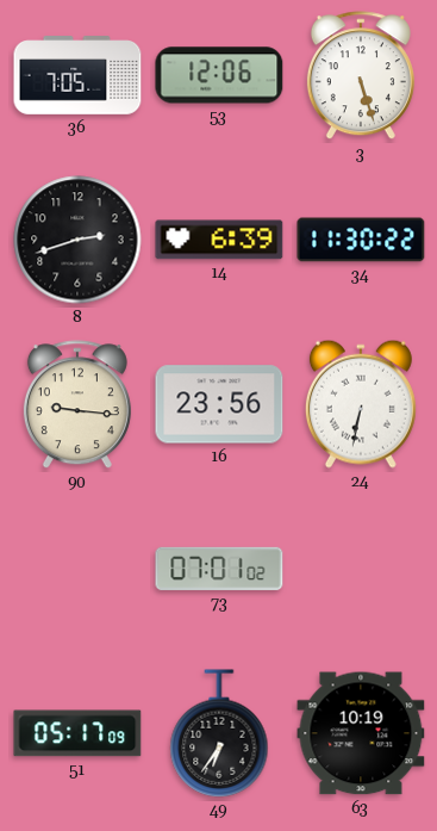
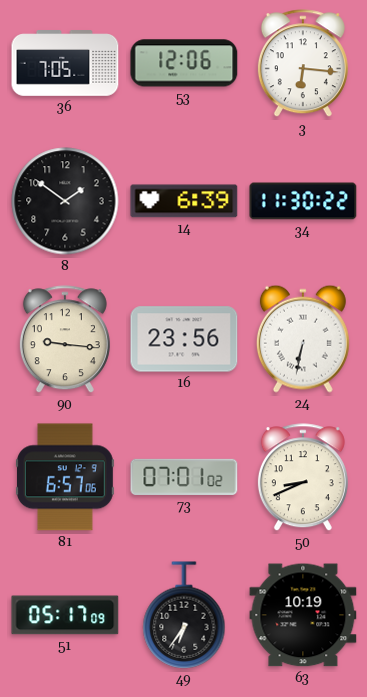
3: 5:27 -> 6:16
8: 2:42 -> 1:51
81: none -> 6:57
50: none -> 8:41
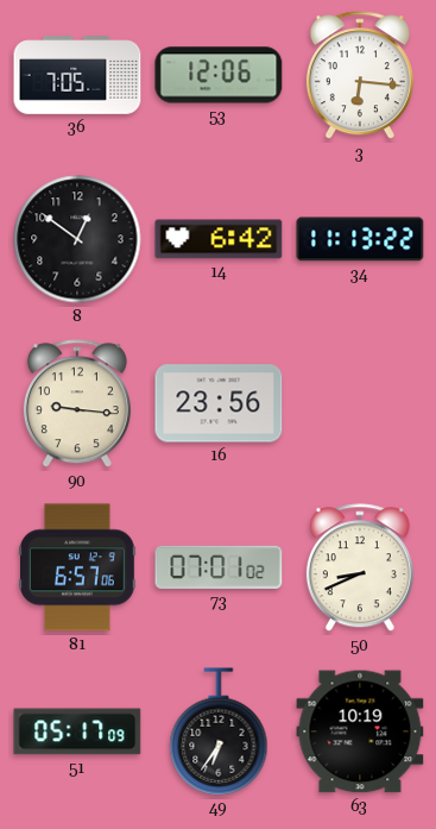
8: 1:51 -> 12:51
14: 6:39 -> 6:42
34: 11:30 -> 11:13
24: 6:32 -> none
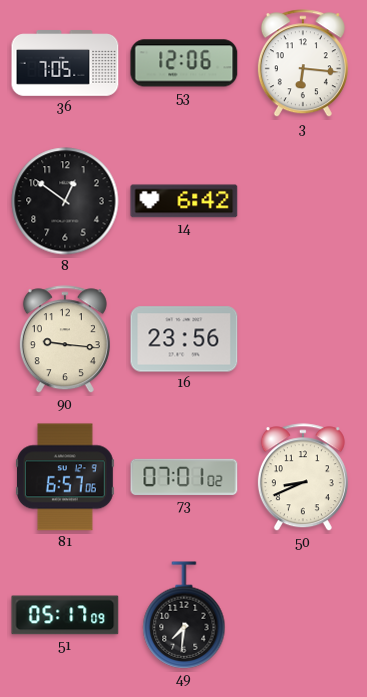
34: 11:13 -> none
49: 6:36 -> 7:31
63: 10:19 -> none
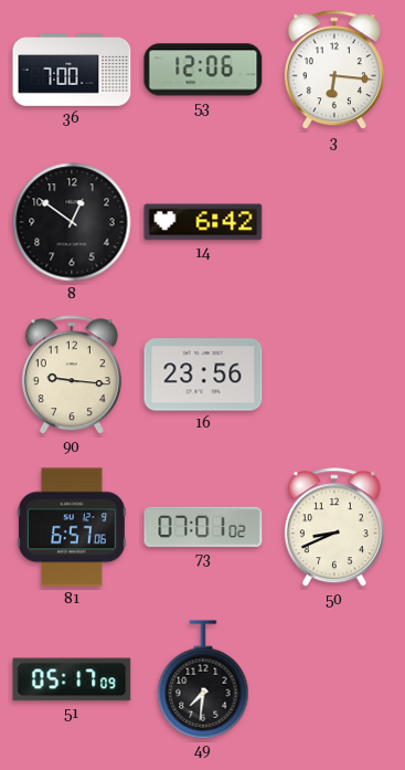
36: 7:05 -> 7:00
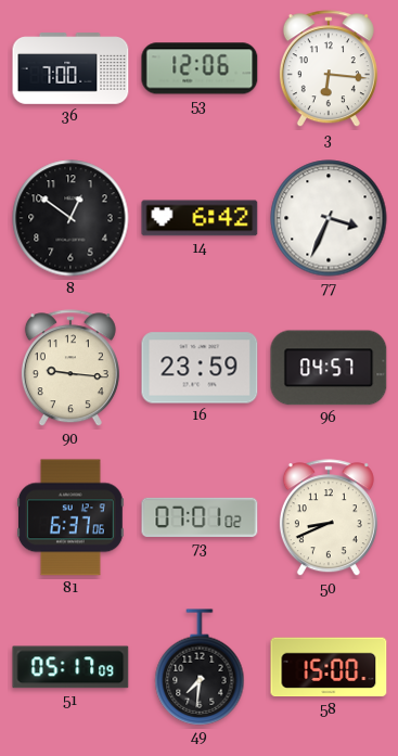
77: none -> 3:34
16: 23:56 -> 23:59
96: none -> 04:57
81: 6:57 -> 6:37
58: none -> 15:00
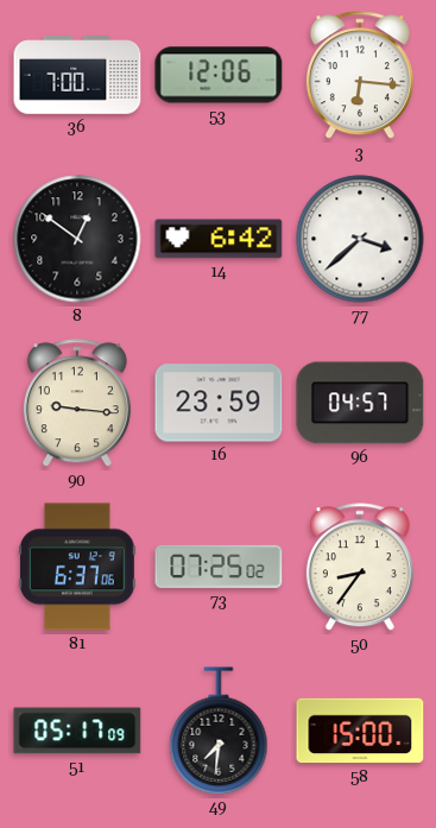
77: 3:34 -> 3:38
73: 07:01 -> 07:25
50: 8:41 -> 8:36
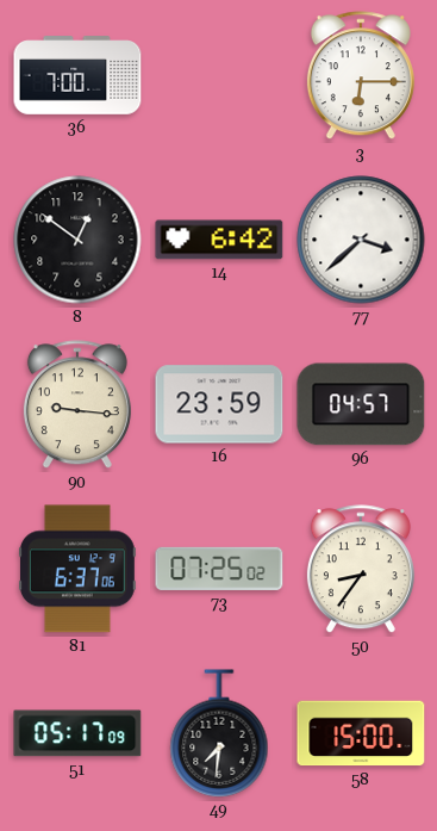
53: 12:06 -> none
3: 6:16 -> 6:15
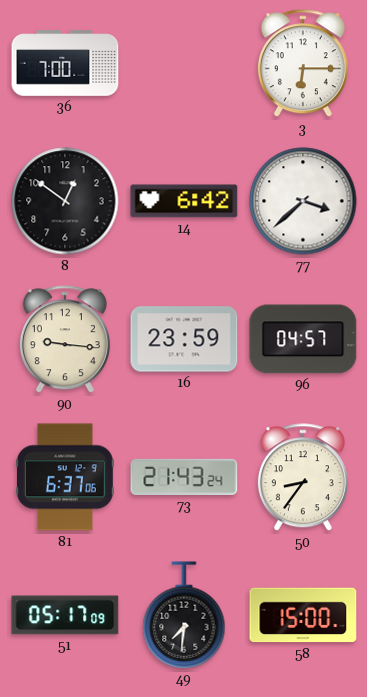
73: 07:25 -> 21:43
